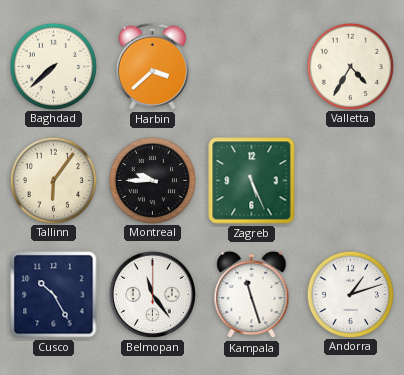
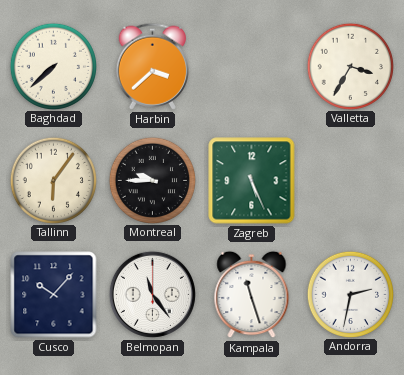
Valletta: 4:35 -> 3:35
Cusco: 10:25 -> 10:07
Andorra: 1:12 -> 2:32
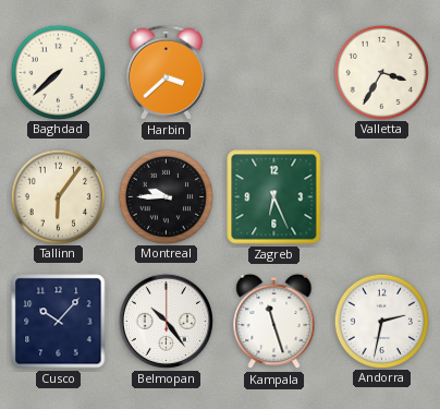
Zagreb: 5:26 -> 6:26
Belmopan: 11:24 -> 10:24
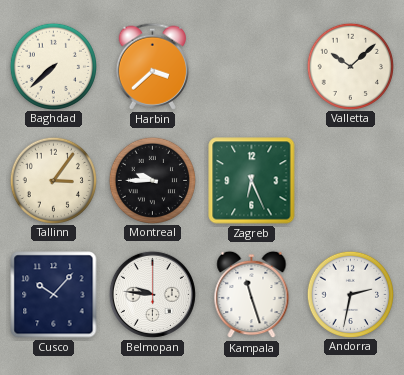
Valletta: 3:35 -> 10:08
Tallinn: 6:06 -> 3:06
Belmopan: 10:24 -> 9:46
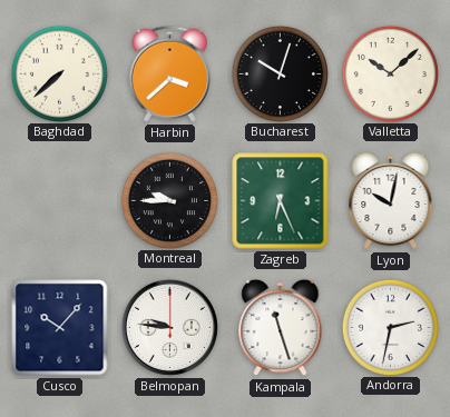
Bucharest: none -> 10:03
Tallinn: 3:06 -> none
Lyon: none -> 10:02
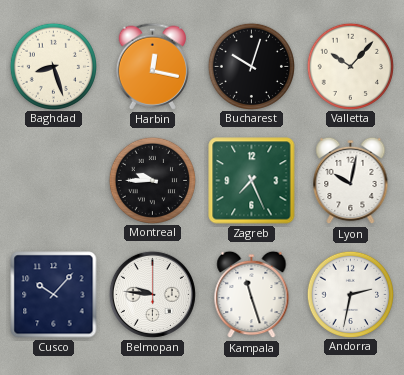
Baghdad: 7:38 -> 8:27
Harbin: 3:38 -> 12:17
Valletta: 10:08 -> 10:07
Zagreb: 6:26 -> 7:26
